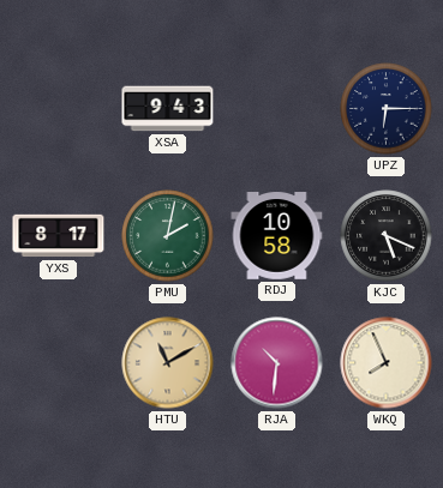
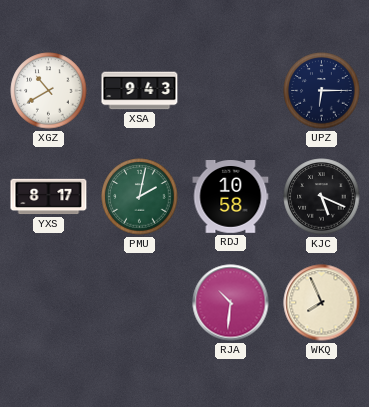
XGZ: none -> 10:40
HTU: 11:10 -> none
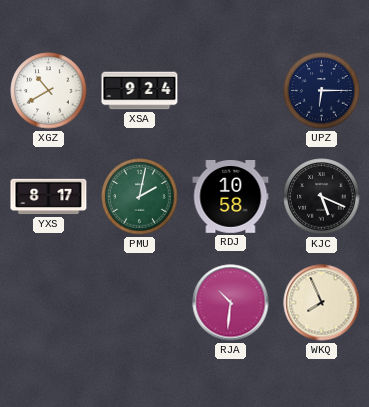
XSA: 9:43 -> 9:24
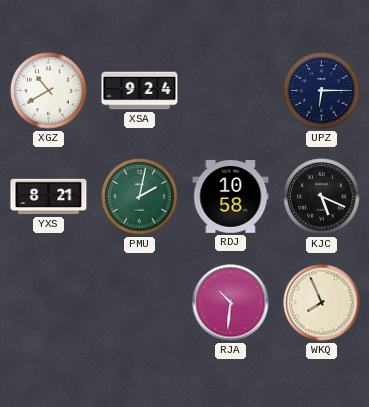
YXS: 8:17 -> 8:21
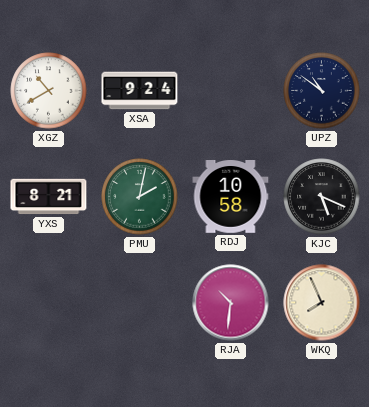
UPZ: 6:15 -> 10:51
